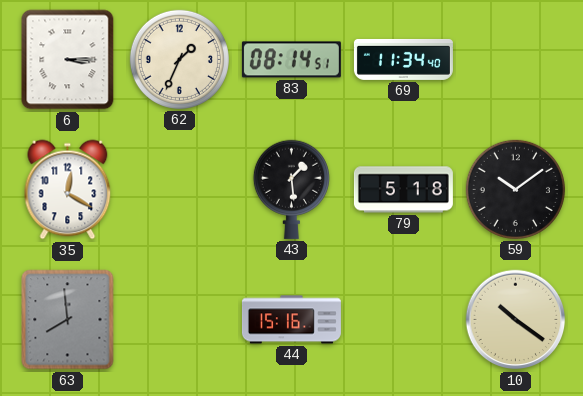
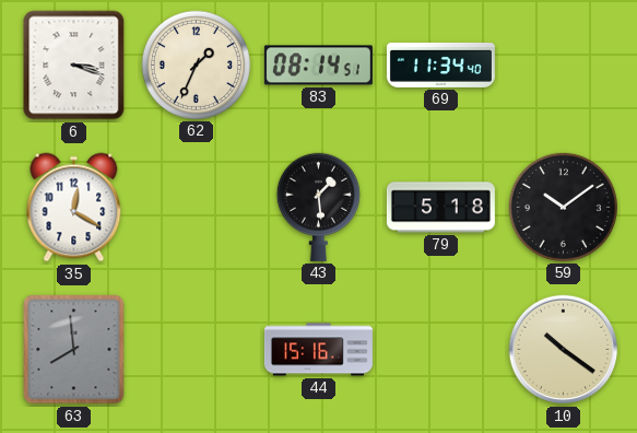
6: 3:15 -> 3:18
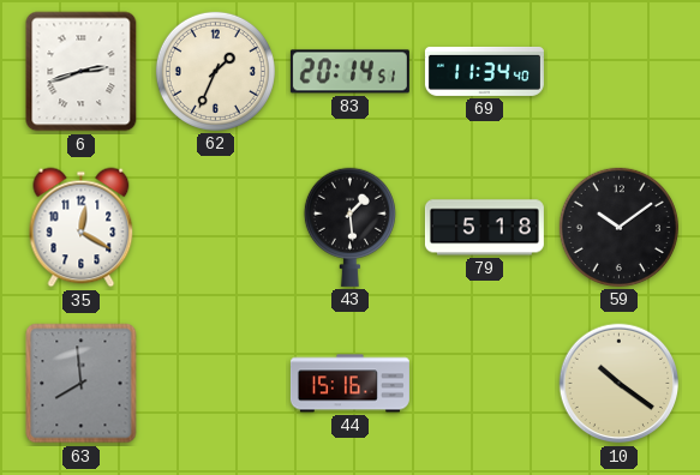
6: 3:18 -> 2:42
83: 08:14 -> 20:14
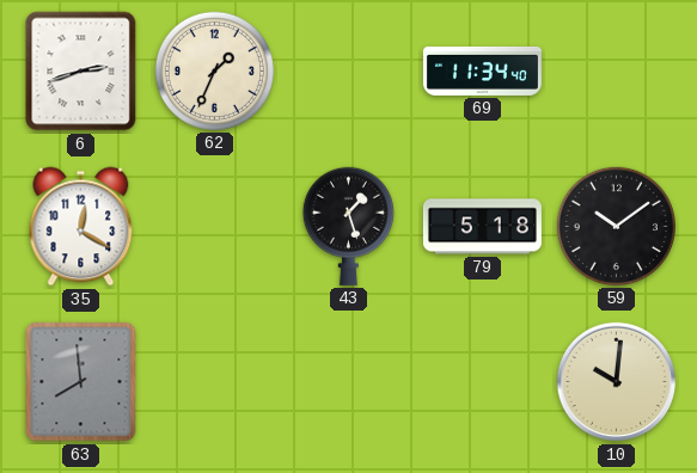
83: 20:14 -> none
43: 1:29 -> 1:27
44: 15:16 -> none
10: 10:21 -> 10:01
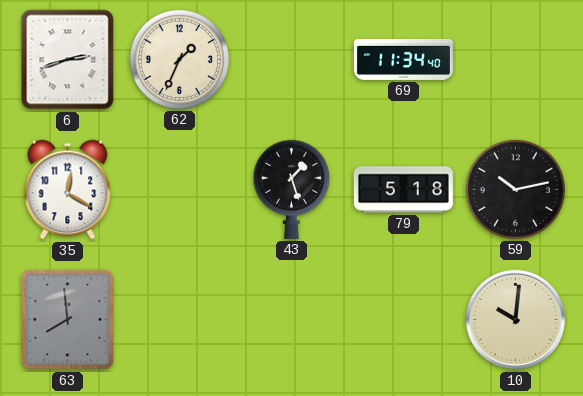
59: 10:09 -> 10:13
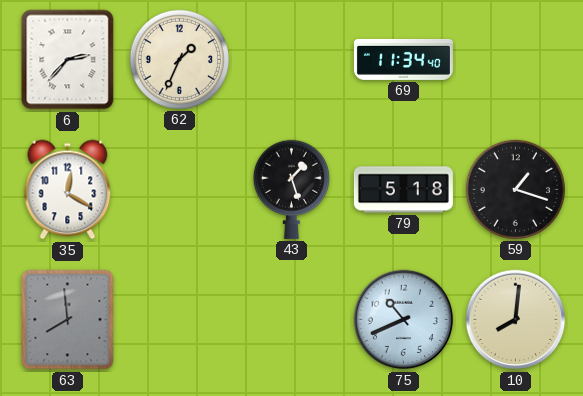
6: 2:42 -> 2:37
59: 10:13 -> 1:18
75: none -> 10:41
10: 10:01 -> 8:01
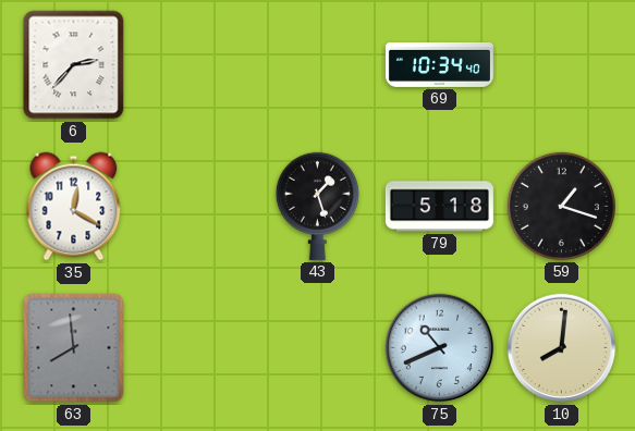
62: 1:34 -> none
69: 11:34 -> 10:34
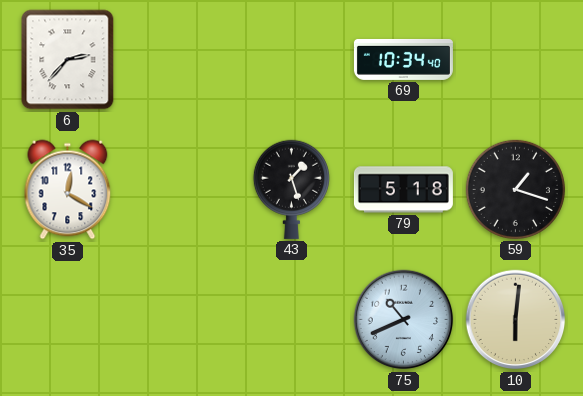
63: 7:59 -> none
10: 8:01 -> 6:01
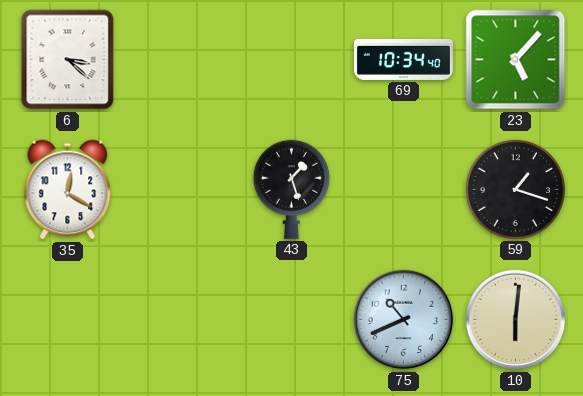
6: 2:37 -> 3:22
23: none -> 5:07
79: 5:18 -> none
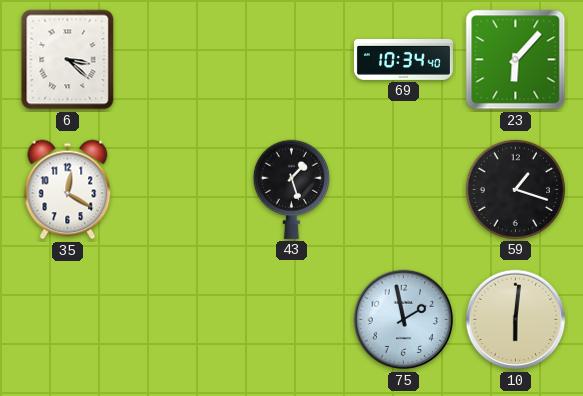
23: 5:07 -> 6:07
75: 10:41 -> 1:58
